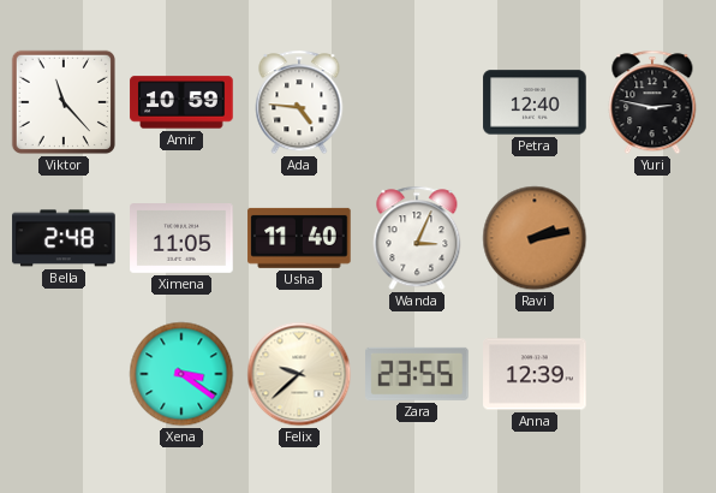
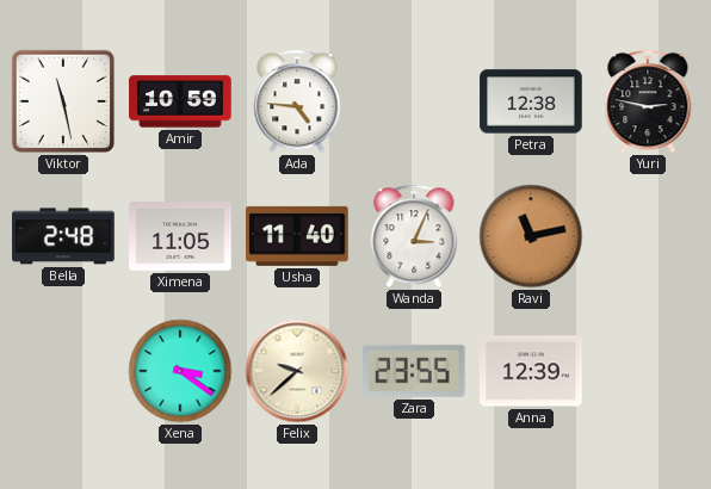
Viktor: 11:23 -> 11:28
Petra: 12:40 -> 12:38
Ravi: 2:13 -> 11:13
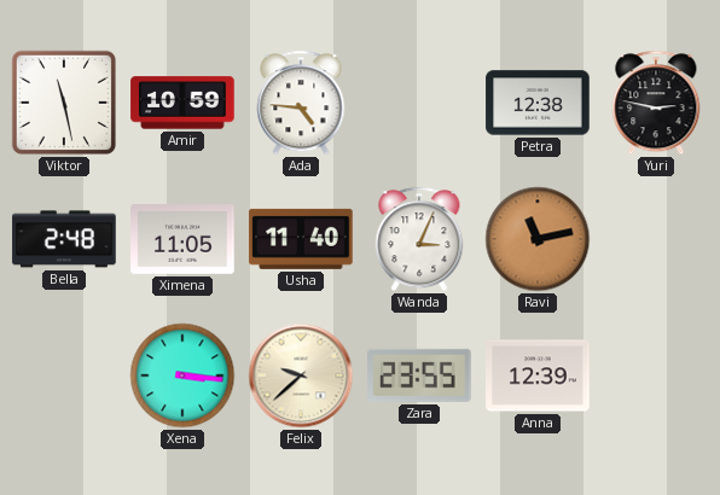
Xena: 3:21 -> 3:16
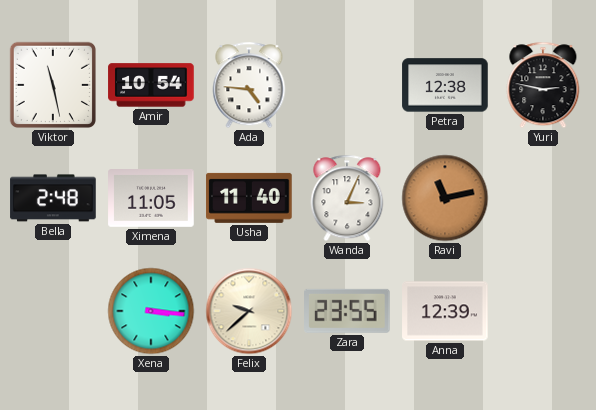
Amir: 10:59 -> 10:54
